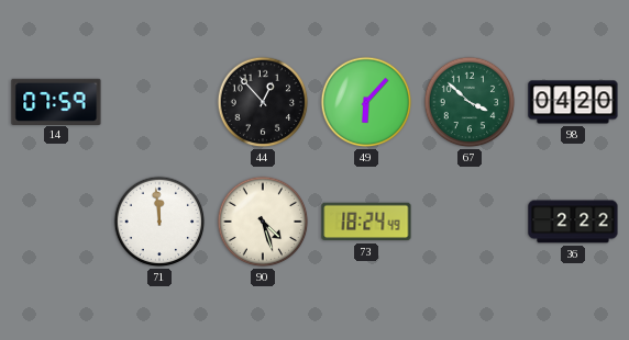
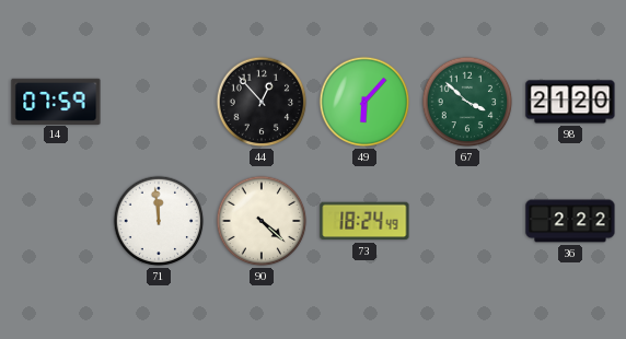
98: 04:20 -> 21:20
90: 4:27 -> 4:22
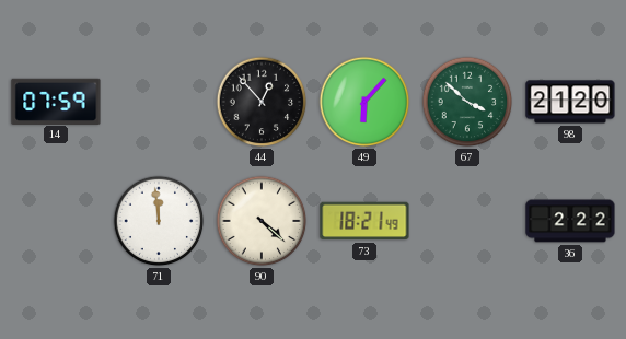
73: 18:24 -> 18:21
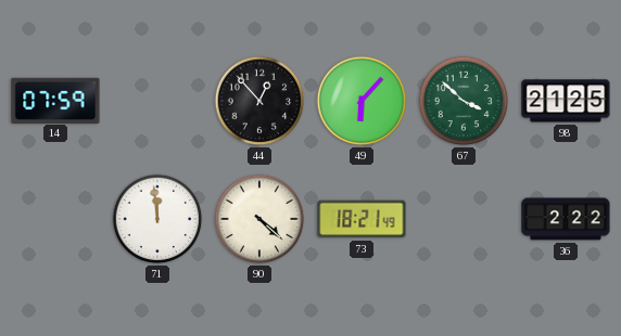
98: 21:20 -> 21:25
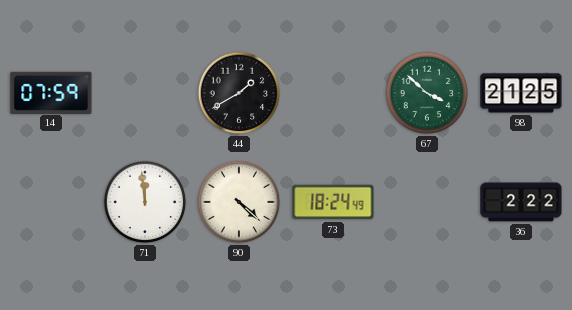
44: 12:53 -> 1:40
49: 6:07 -> none
73: 18:21 -> 18:24
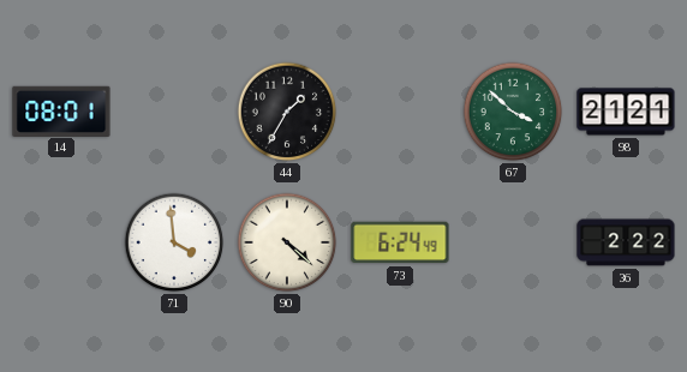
14: 07:59 -> 08:01
44: 1:40 -> 1:35
98: 21:25 -> 21:21
71: 11:59 -> 3:59
73: 18:24 -> 6:24
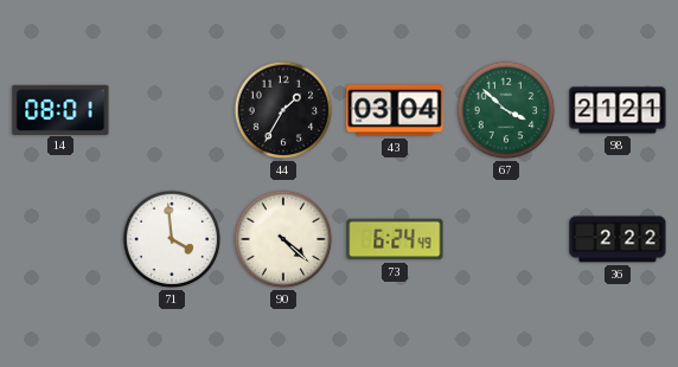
43: none -> 03:04
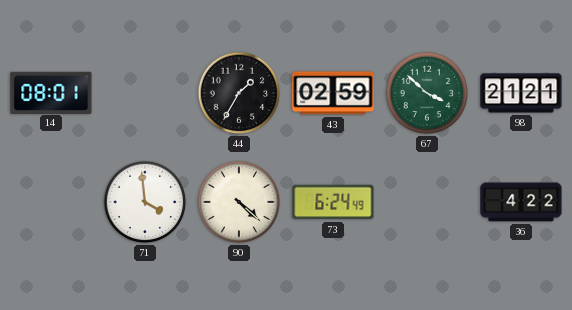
43: 03:04 -> 02:59
36: 2:22 -> 4:22
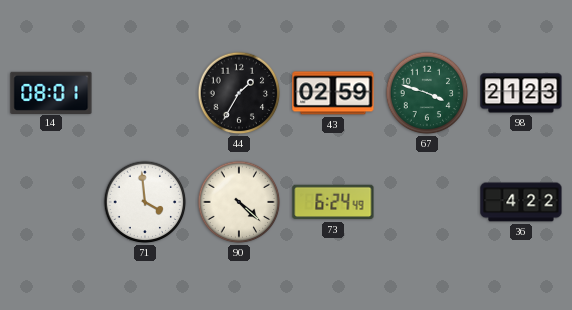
67: 3:52 -> 3:48
98: 21:21 -> 21:23
